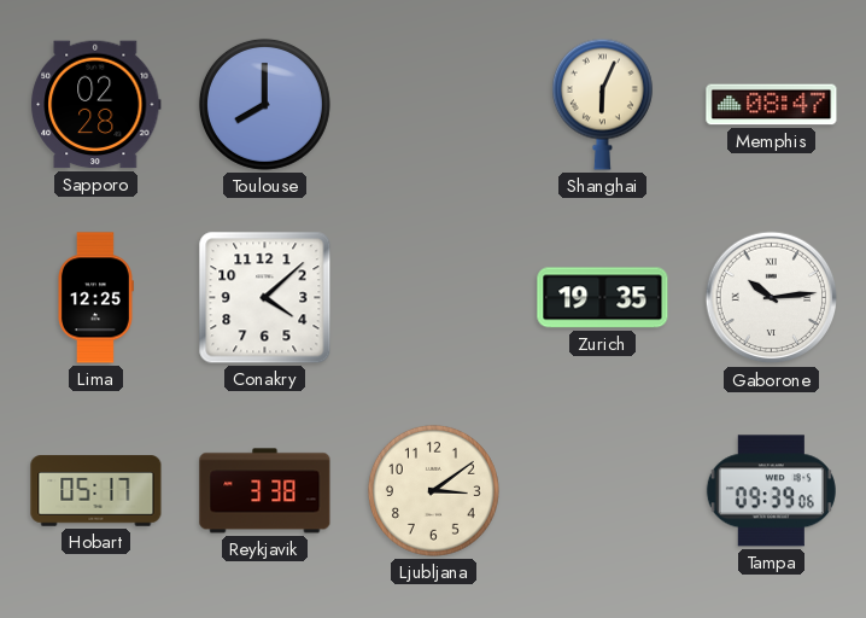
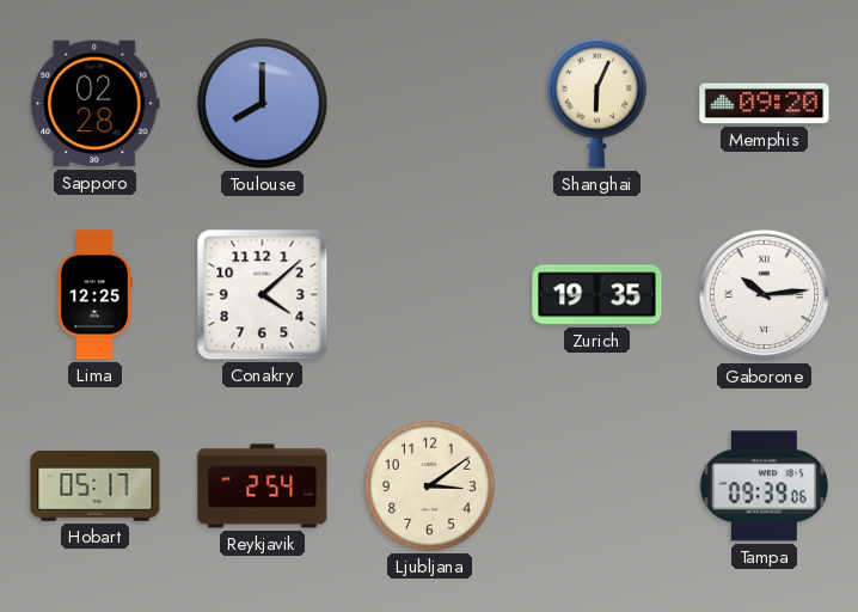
Memphis: 08:47 -> 09:20
Reykjavik: 3:38 -> 2:54
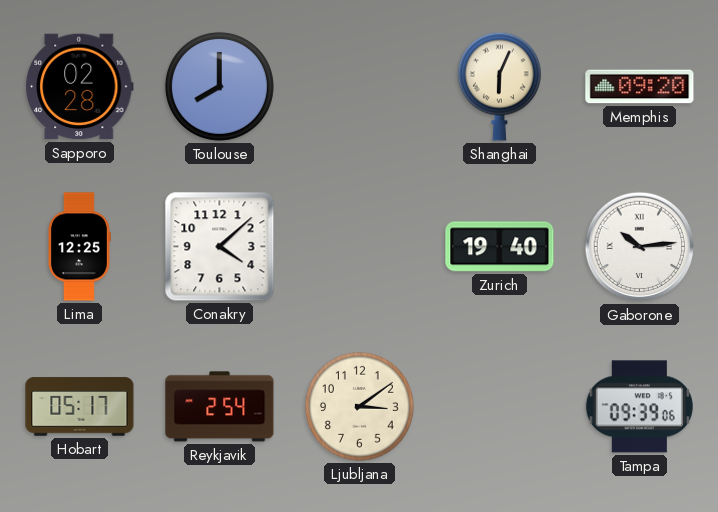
Zurich: 19:35 -> 19:40
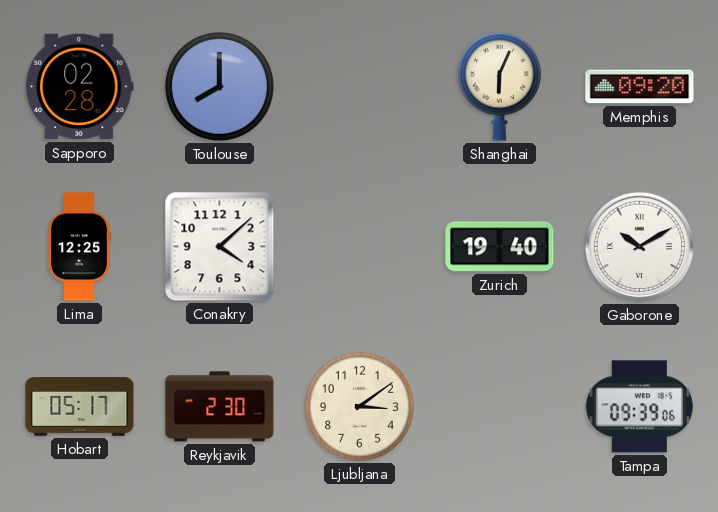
Gaborone: 10:14 -> 10:10
Reykjavik: 2:54 -> 2:30
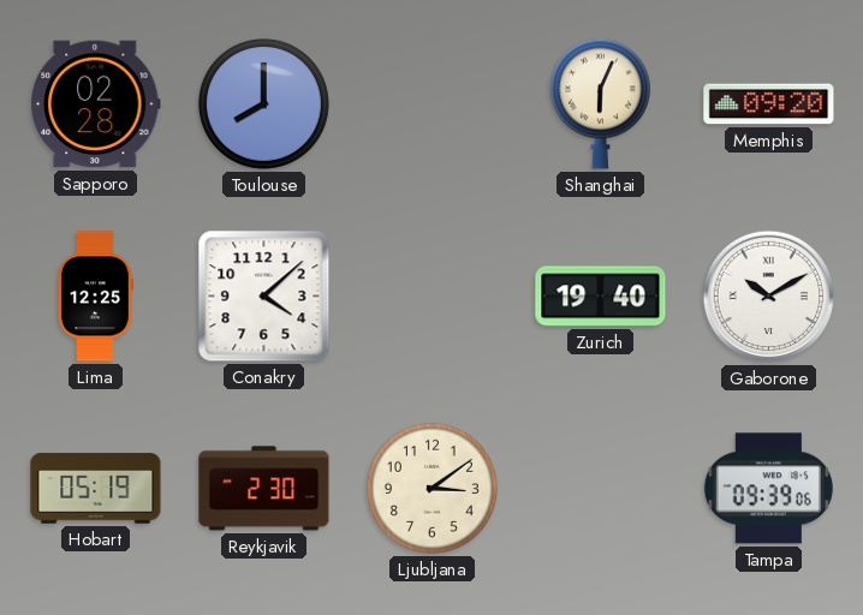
Hobart: 05:17 -> 05:19
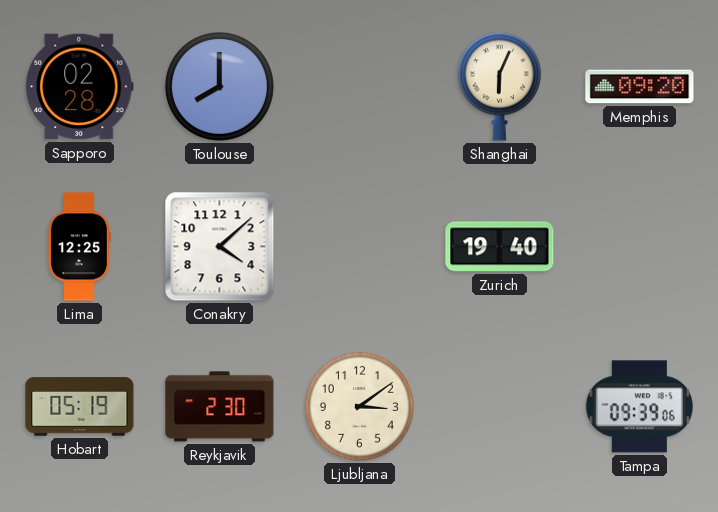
Gaborone: 10:10 -> none
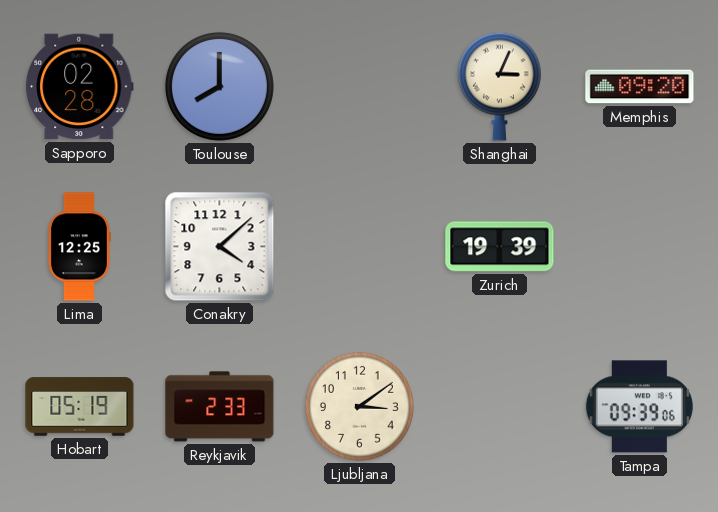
Shanghai: 6:04 -> 3:04
Zurich: 19:40 -> 19:39
Reykjavik: 2:30 -> 2:33
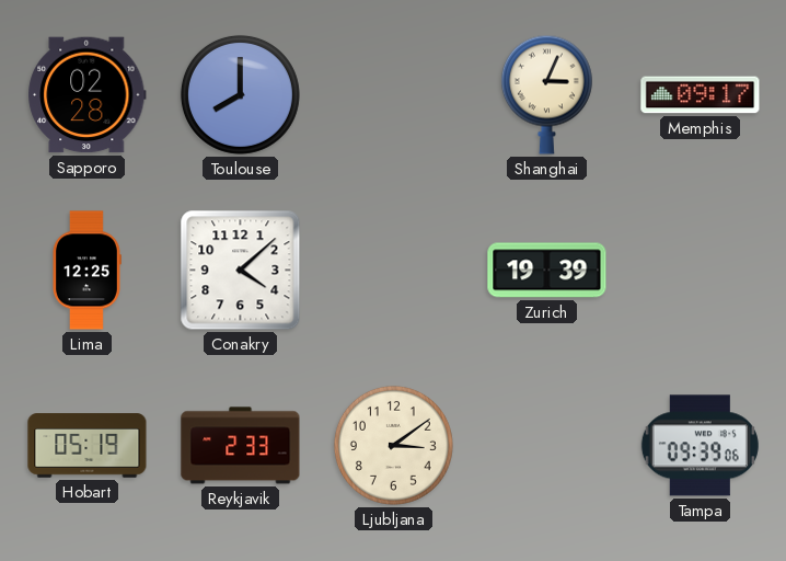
Memphis: 09:20 -> 09:17
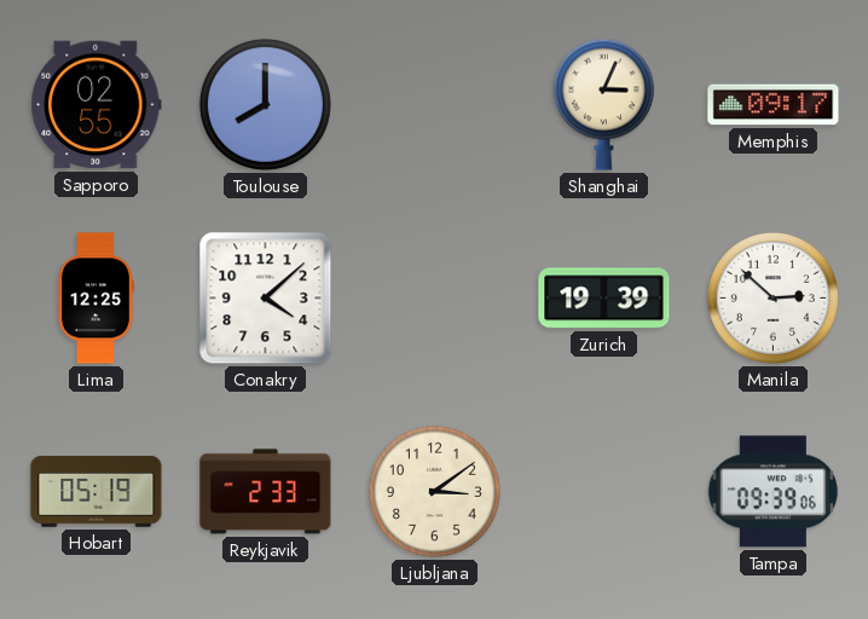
Sapporo: 02:28 -> 02:55
Manila: none -> 2:52
